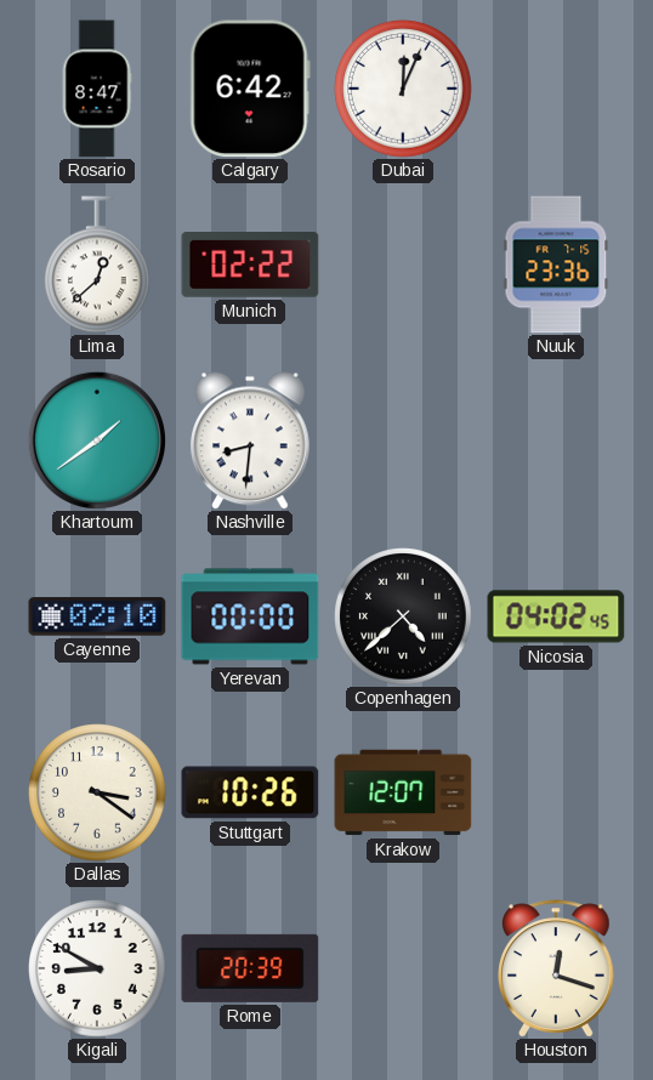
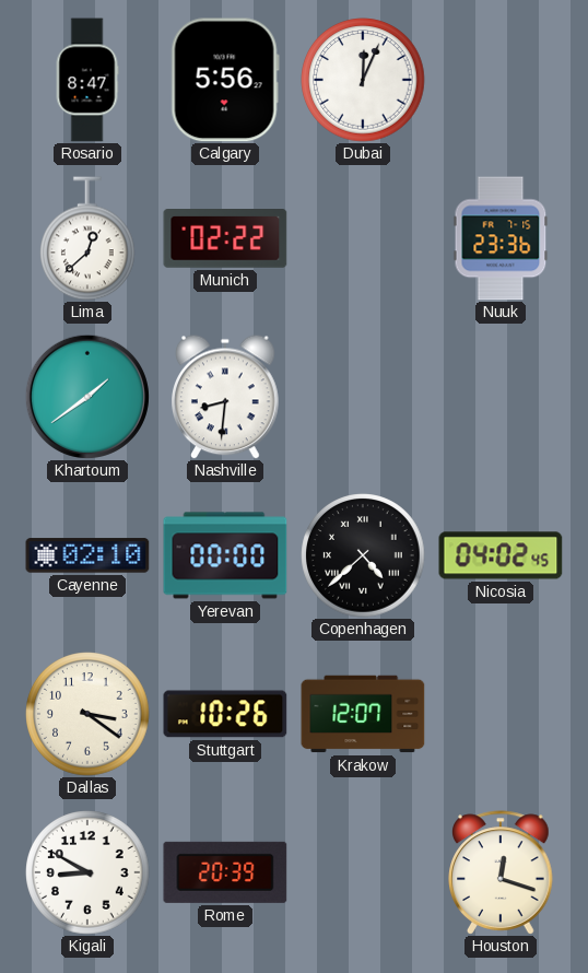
Calgary: 6:42 -> 5:56
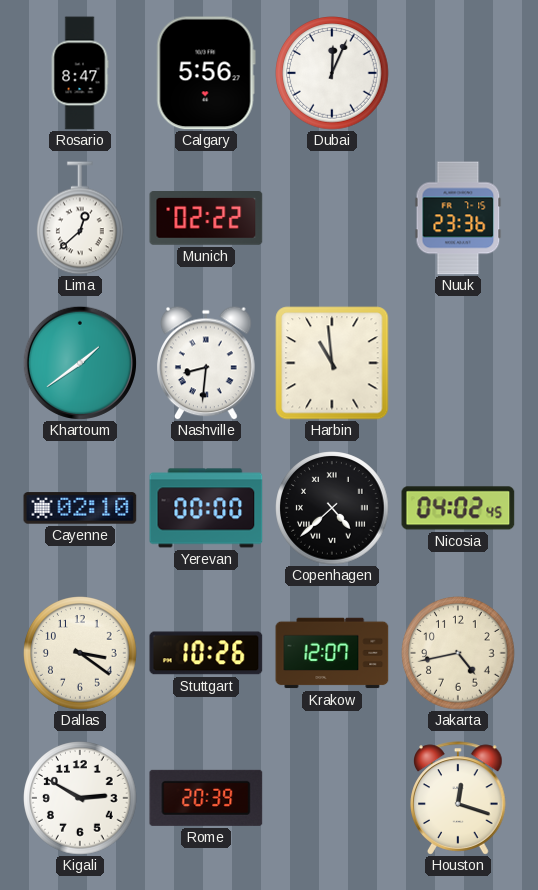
Harbin: none -> 10:59
Jakarta: none -> 4:43
Kigali: 8:50 -> 2:50
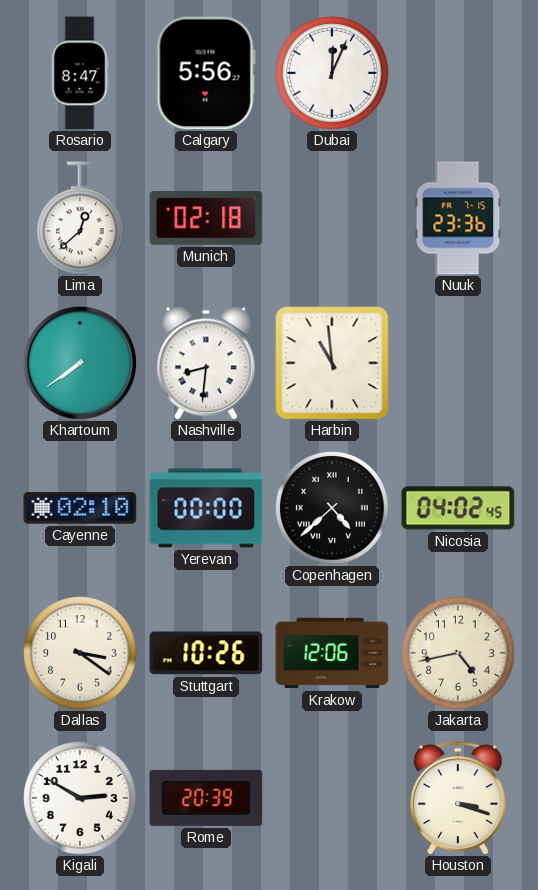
Munich: 02:22 -> 02:18
Khartoum: 1:39 -> 7:39
Krakow: 12:07 -> 12:06
Houston: 12:18 -> 3:18
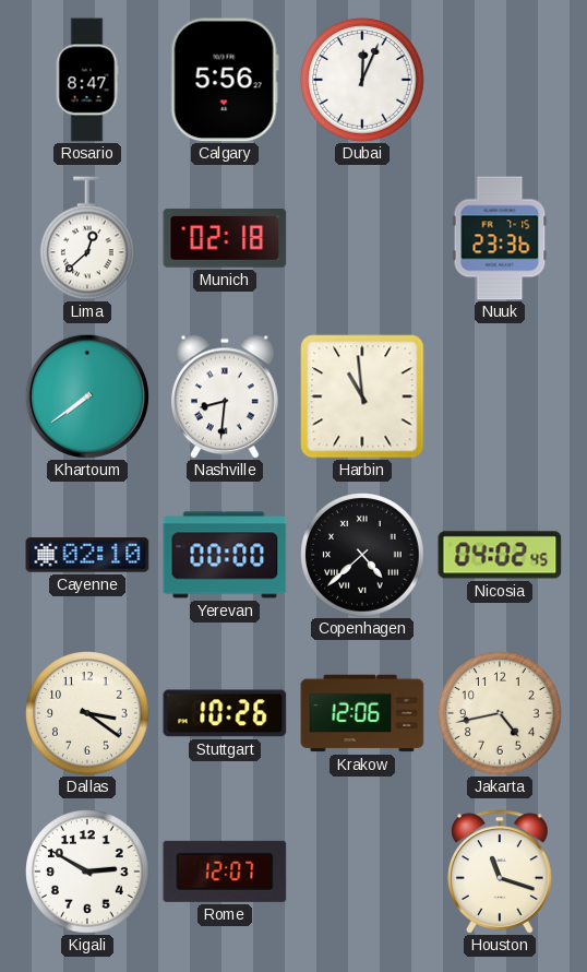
Rome: 20:39 -> 12:07
Houston: 3:18 -> 11:18
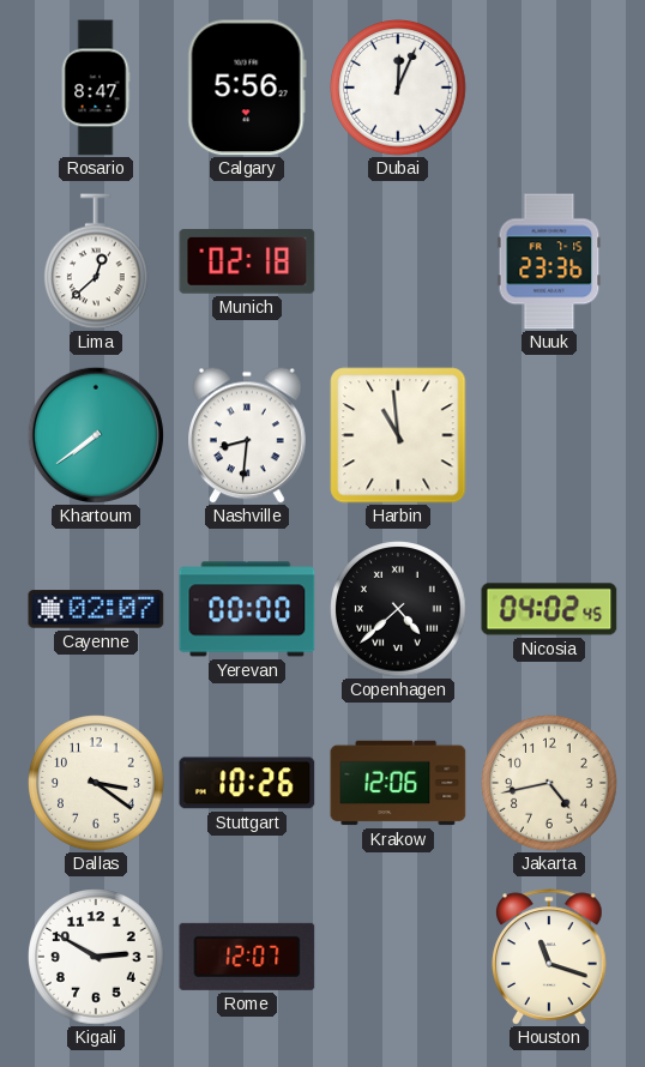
Cayenne: 02:10 -> 02:07
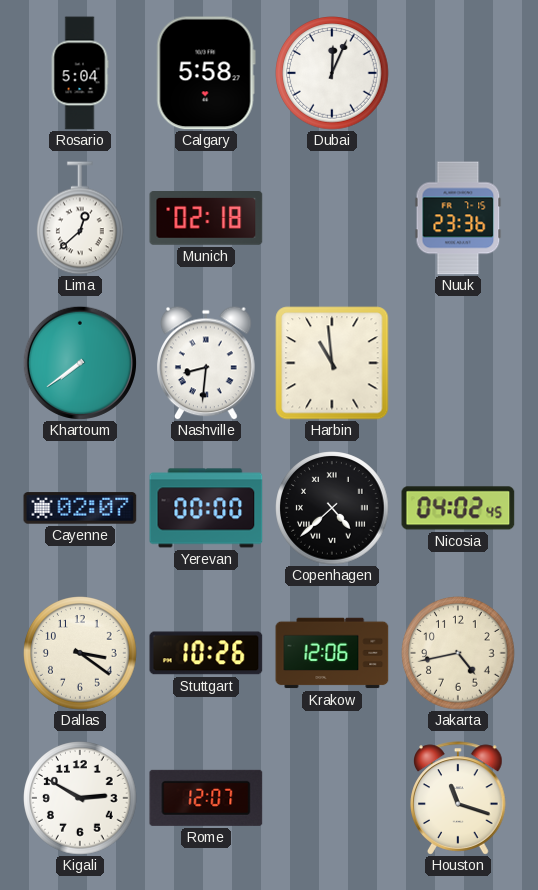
Rosario: 8:47 -> 5:04
Calgary: 5:56 -> 5:58
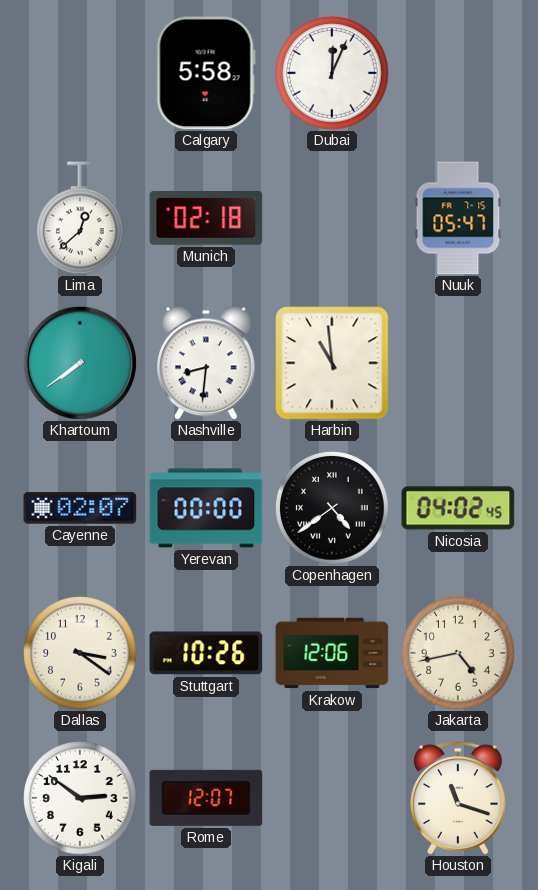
Rosario: 5:04 -> none
Nuuk: 23:36 -> 05:47
Copenhagen: 4:38 -> 4:39
Kigali: 2:50 -> 2:51
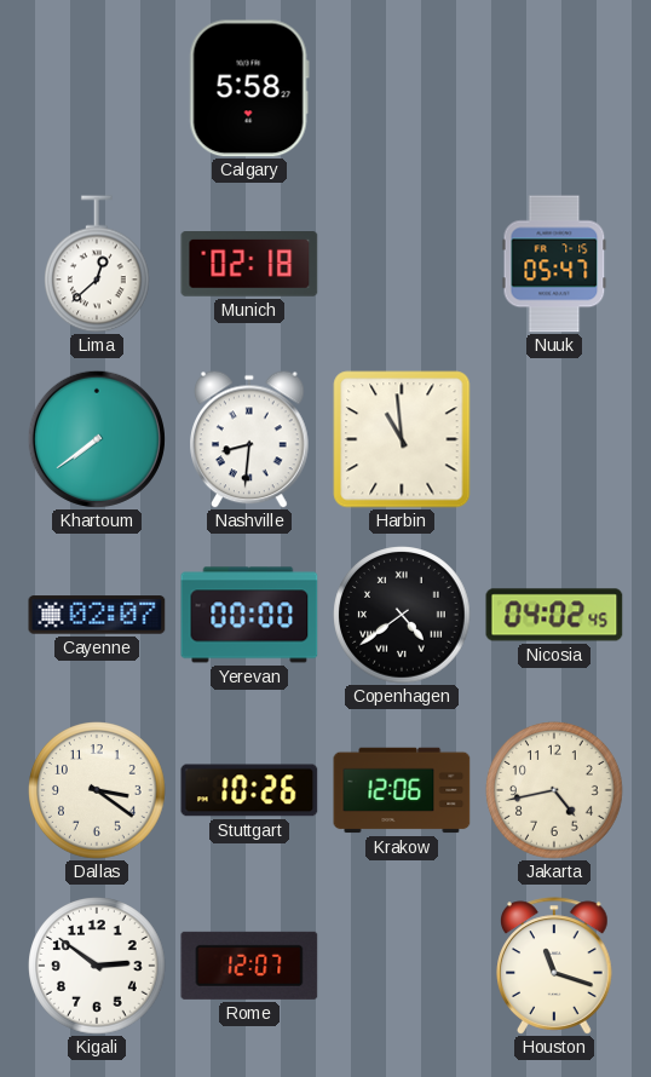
Dubai: 12:04 -> none
